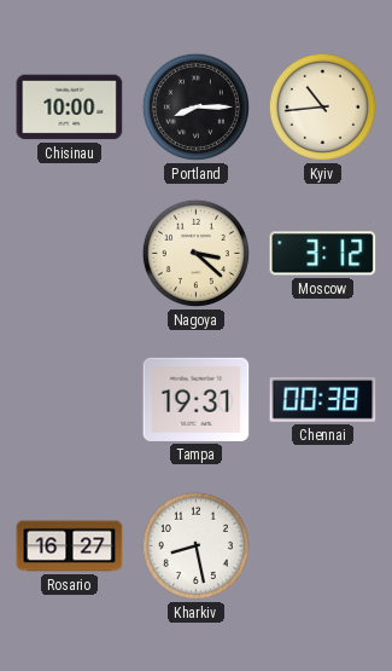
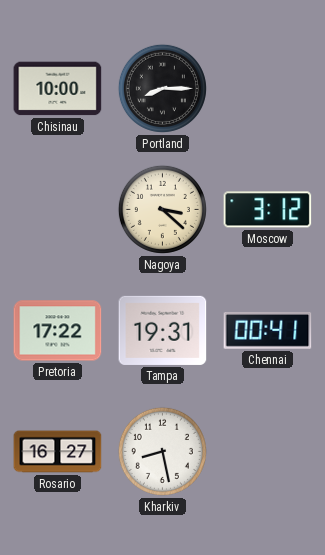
Kyiv: 10:44 -> none
Pretoria: none -> 17:22
Chennai: 00:38 -> 00:41
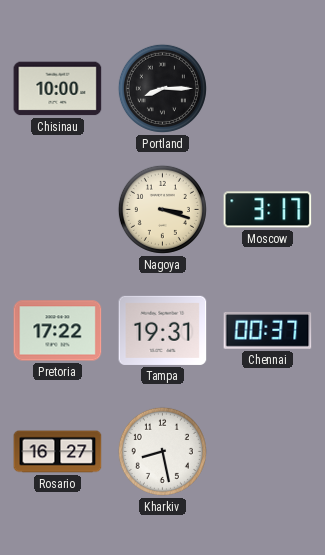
Nagoya: 3:22 -> 3:18
Moscow: 3:12 -> 3:17
Chennai: 00:41 -> 00:37
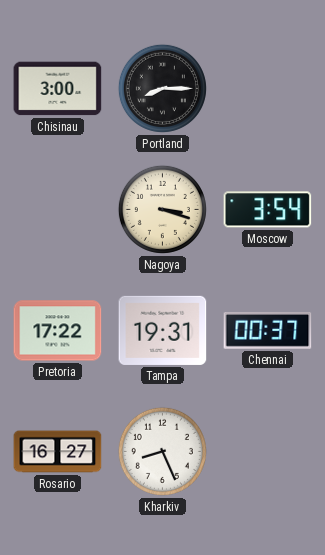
Chisinau: 10:00 -> 3:00
Moscow: 3:17 -> 3:54
Kharkiv: 8:28 -> 8:26
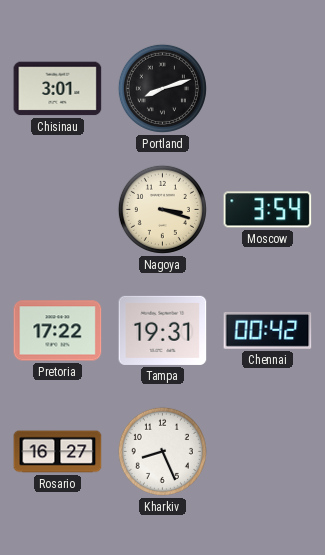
Chisinau: 3:00 -> 3:01
Portland: 8:15 -> 8:12
Chennai: 00:37 -> 00:42
